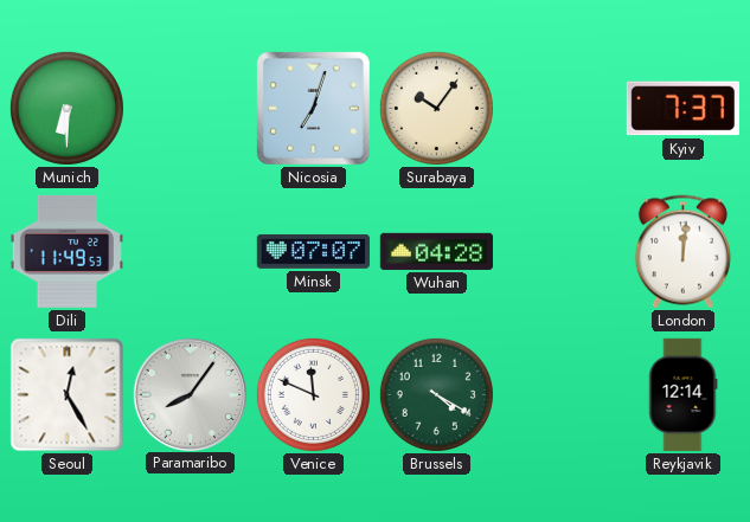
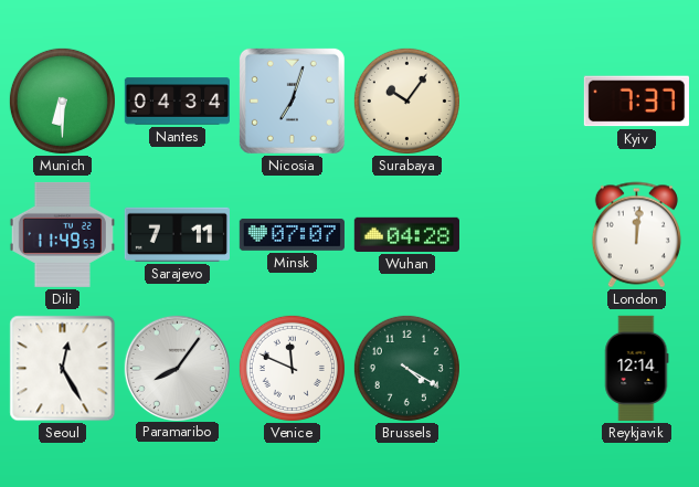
Nantes: none -> 04:34
Sarajevo: none -> 7:11
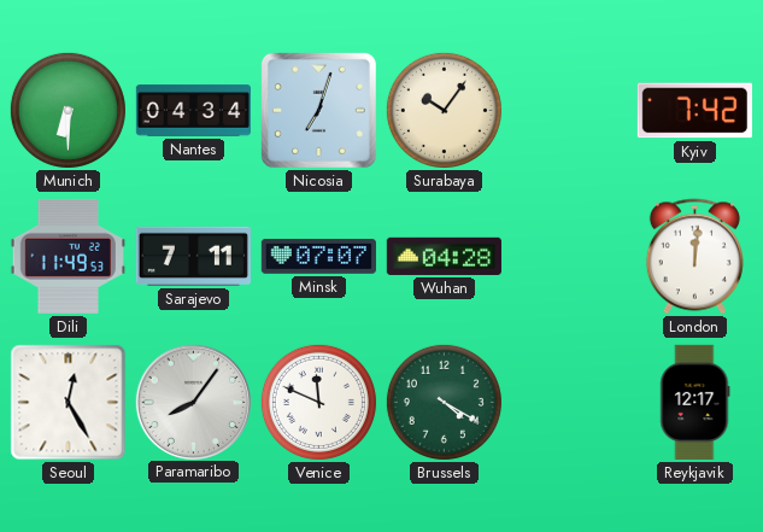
Kyiv: 7:37 -> 7:42
Reykjavik: 12:14 -> 12:17
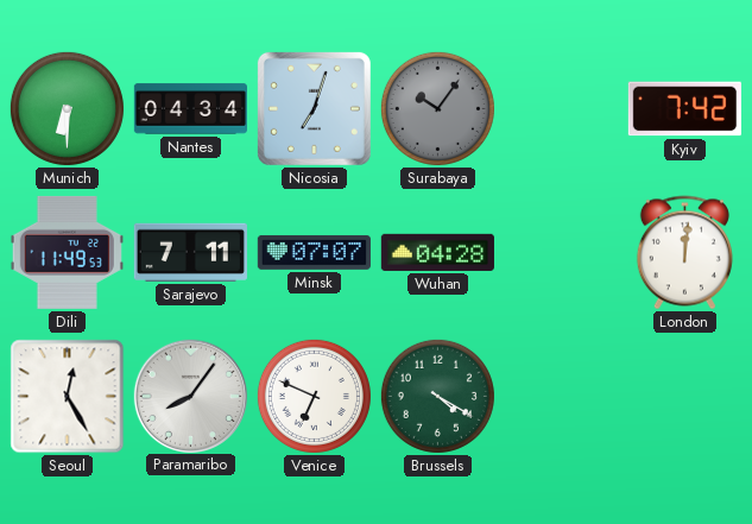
Surabaya dial: cream -> grey
Venice: 11:49 -> 6:49
Reykjavik: 12:17 -> none
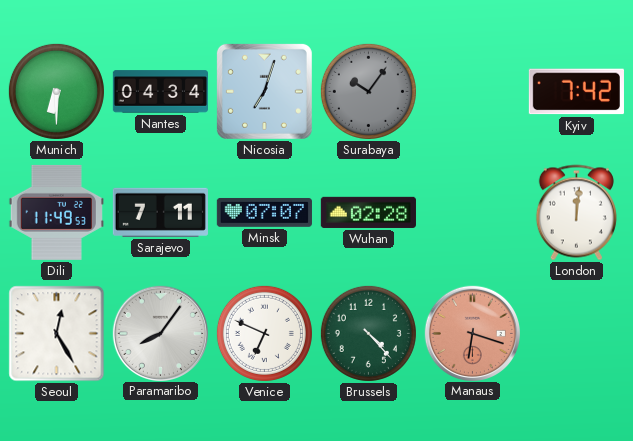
Wuhan: 04:28 -> 02:28
Brussels: 4:20 -> 4:23
Manaus: none -> 6:18
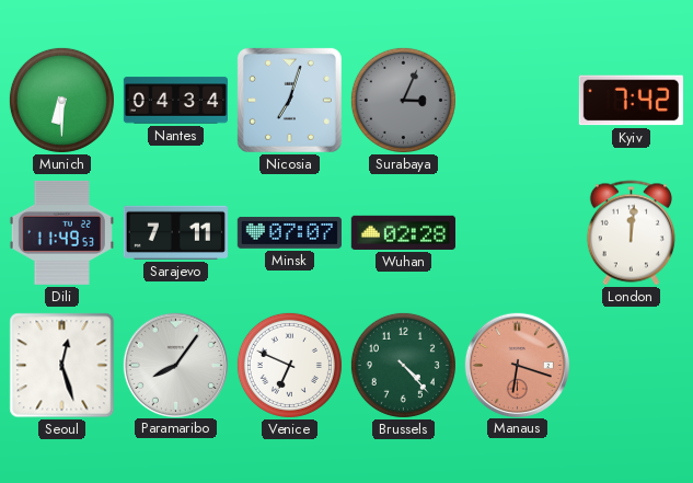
Surabaya: 10:06 -> 3:04
Seoul: 12:25 -> 12:27
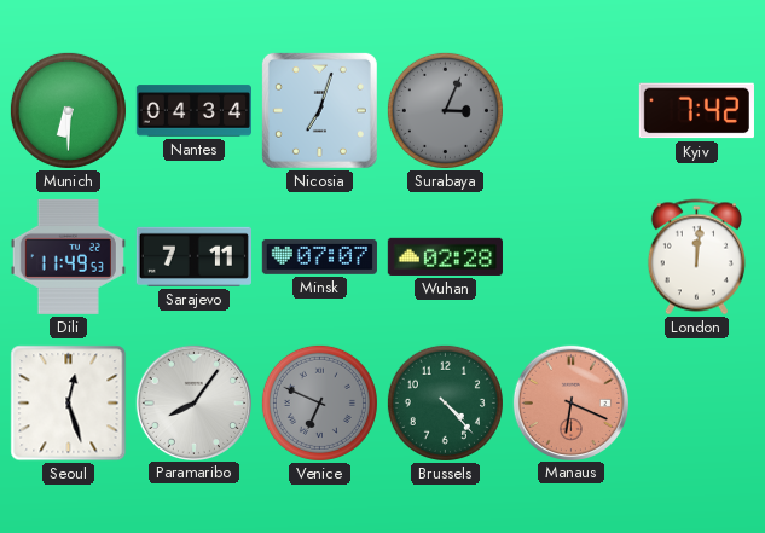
Venice dial: white -> grey
Manaus: 6:18 -> 6:19
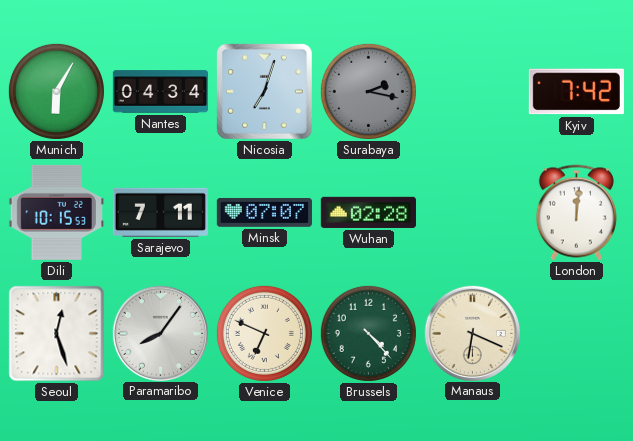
Munich: 6:30 -> 6:05
Surabaya: 3:04 -> 2:17
Dili: 11:49 -> 10:15
Venice dial: grey -> cream
Manaus dial: salmon -> cream
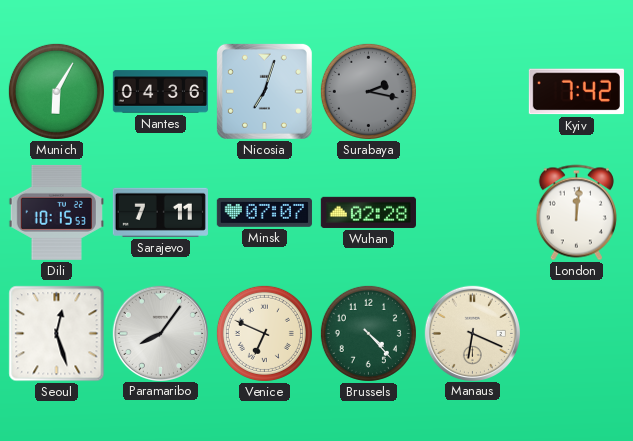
Nantes: 04:34 -> 04:36
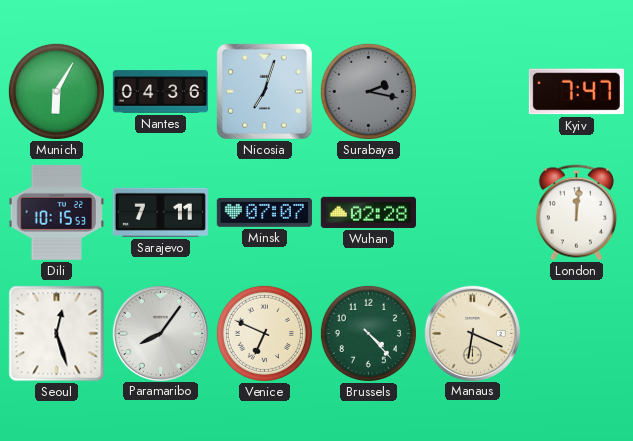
Kyiv: 7:42 -> 7:47
